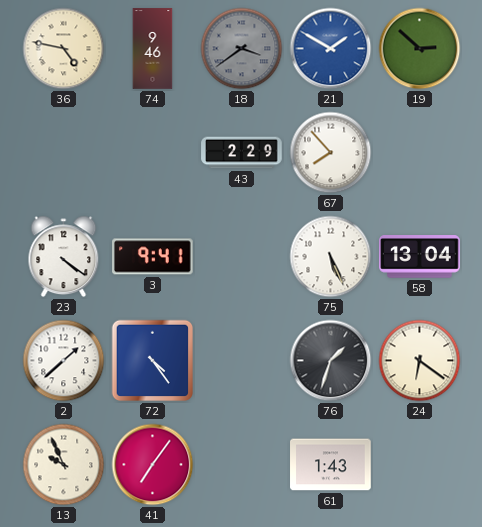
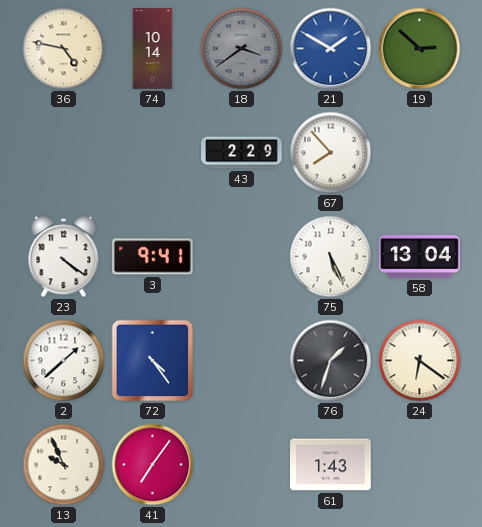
74: 9:46 -> 10:14
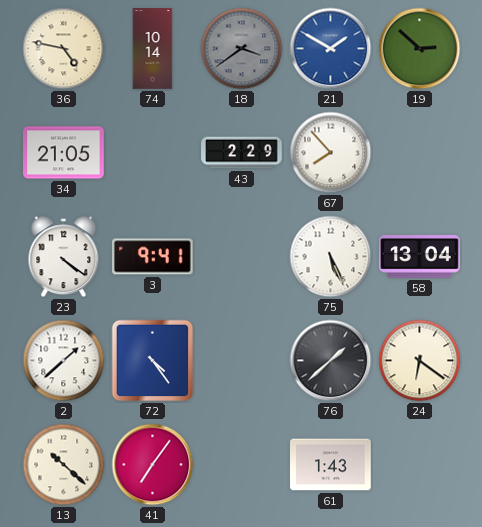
34: none -> 21:05
76: 1:33 -> 1:38
13: 9:56 -> 10:22
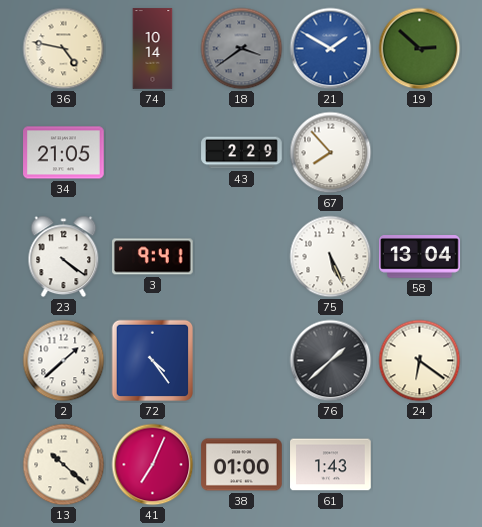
41: 7:06 -> 7:04
38: none -> 01:00
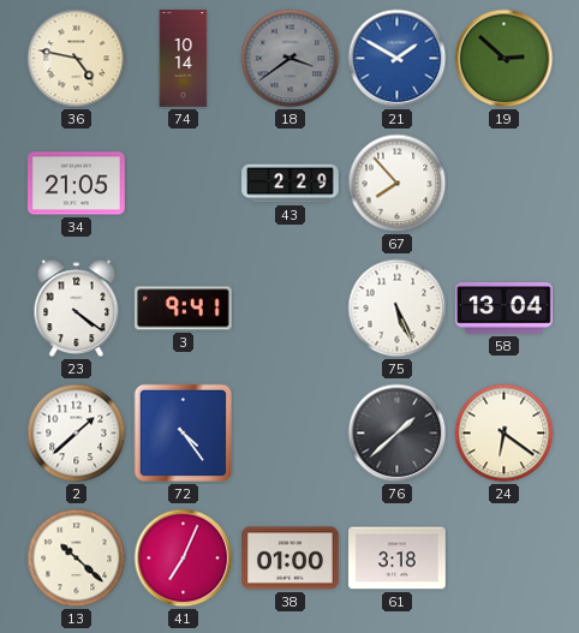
61: 1:43 -> 3:18
